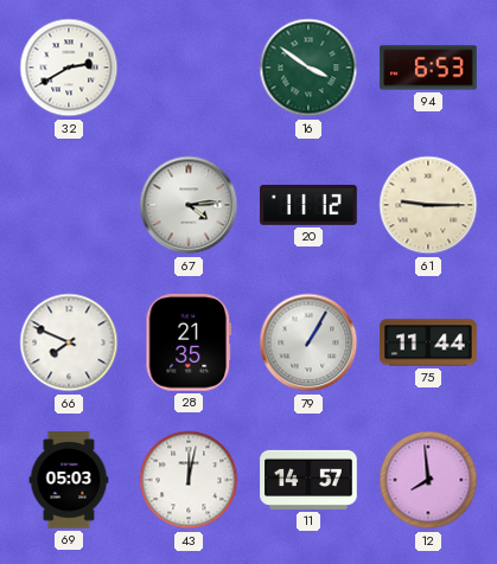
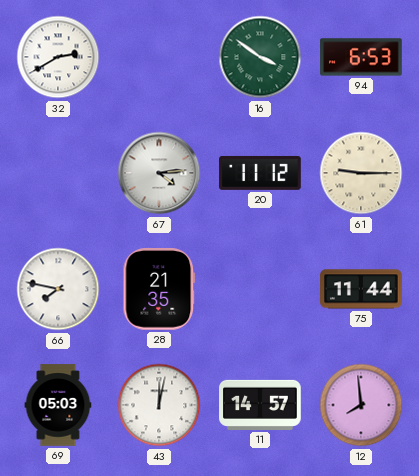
66: 7:49 -> 7:47
79: 1:05 -> none
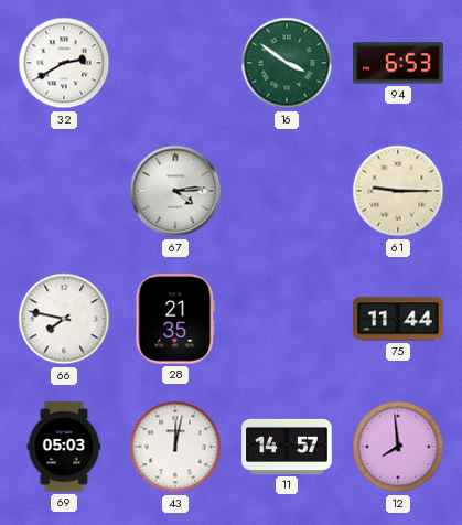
20: 11:12 -> none
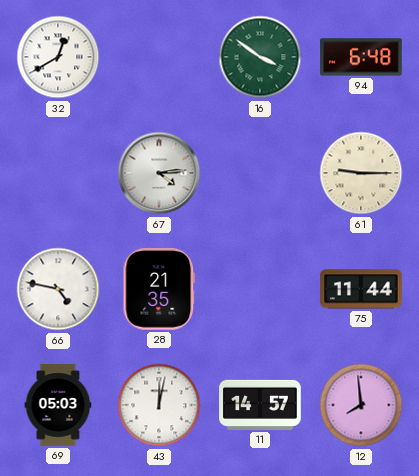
32: 2:40 -> 12:40
94: 6:53 -> 6:48
66: 7:47 -> 4:47
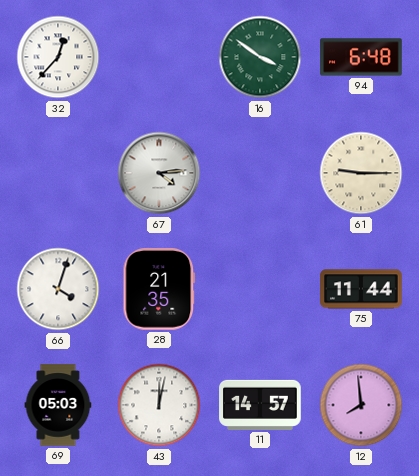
32: 12:40 -> 12:37
66: 4:47 -> 4:03
